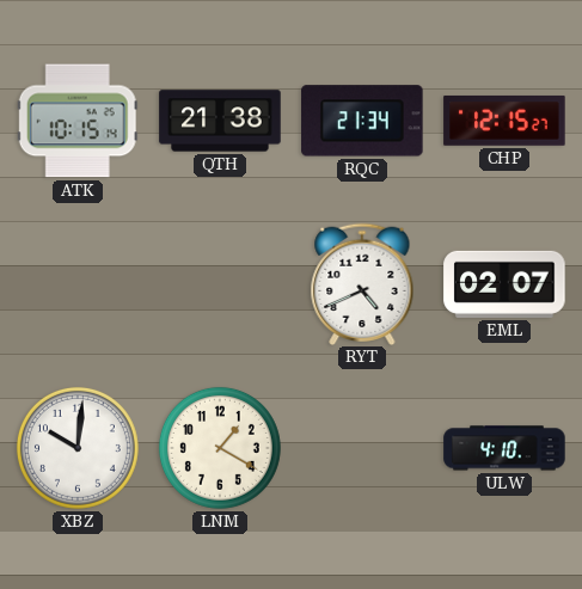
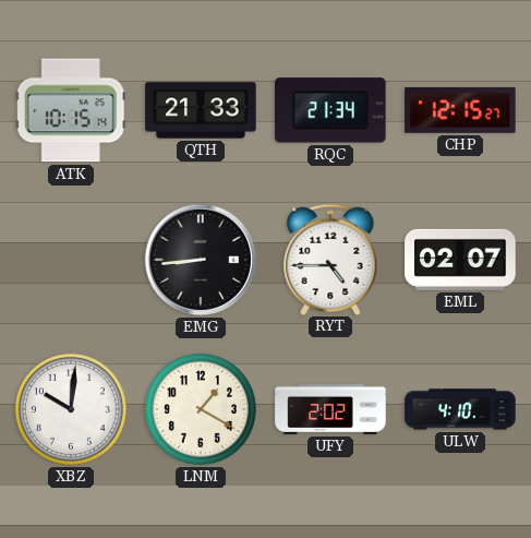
QTH: 21:38 -> 21:33
EMG: none -> 8:44
RYT: 4:41 -> 4:45
UFY: none -> 2:02
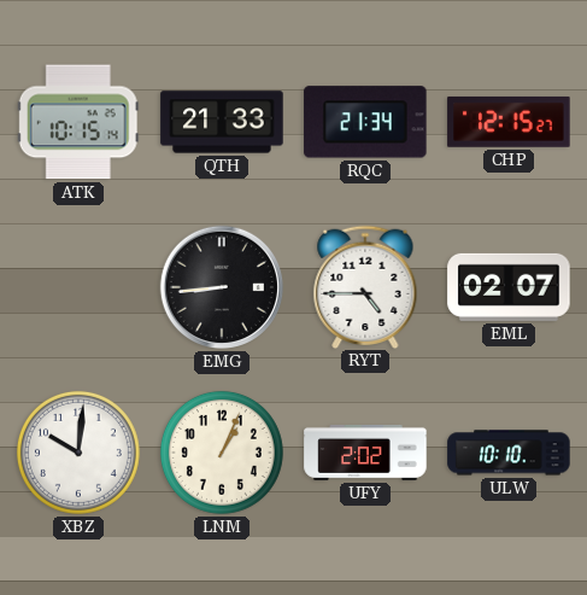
LNM: 1:20 -> 1:04
ULW: 4:10 -> 10:10
